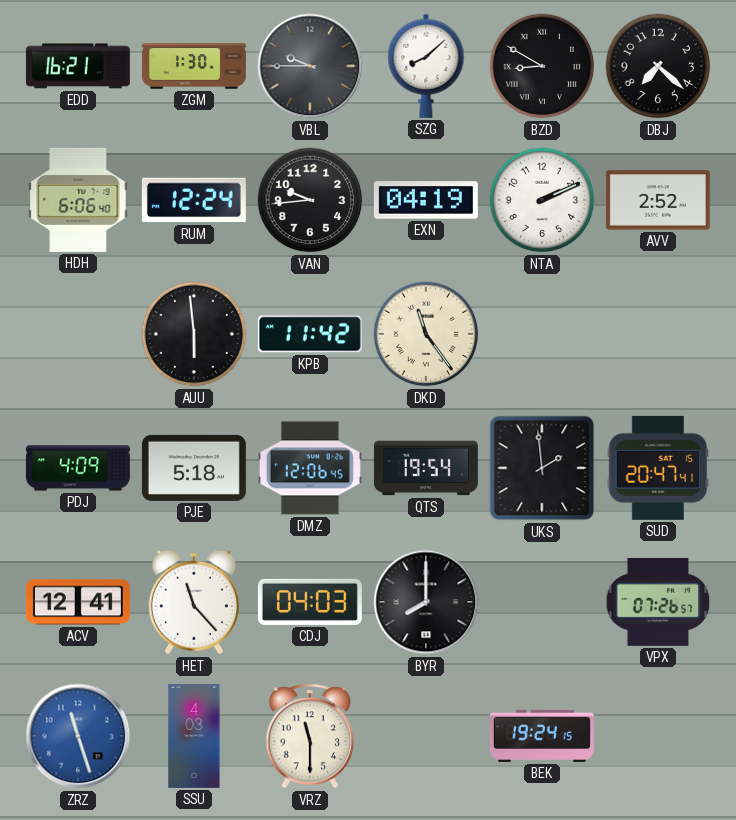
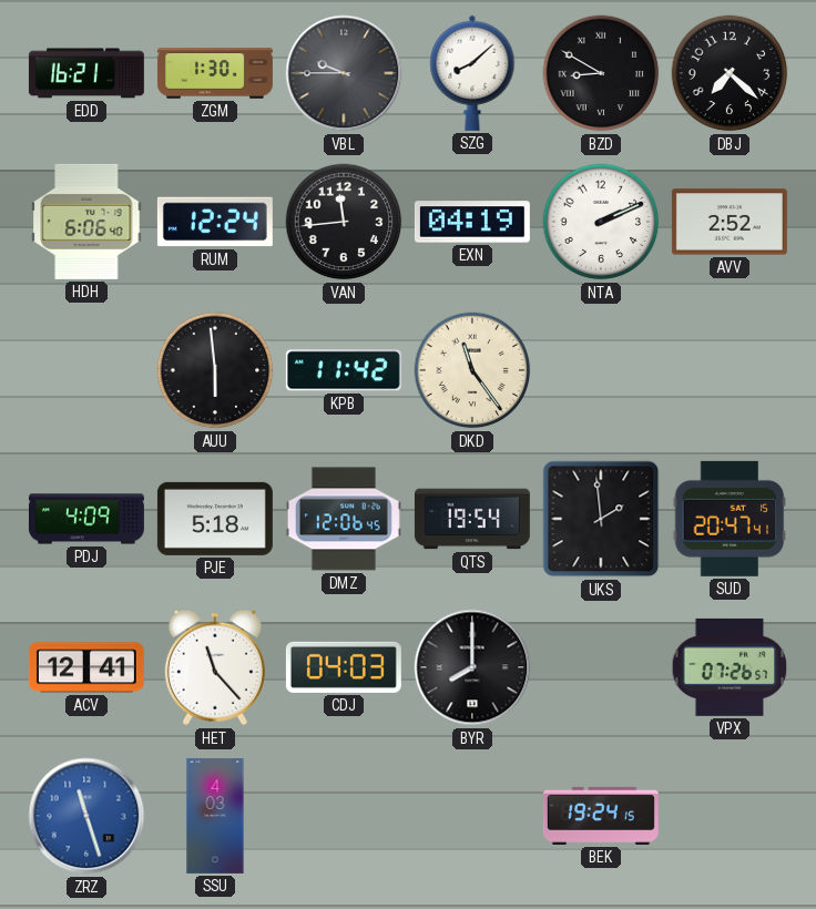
VAN: 9:44 -> 11:44
VRZ: 11:30 -> none
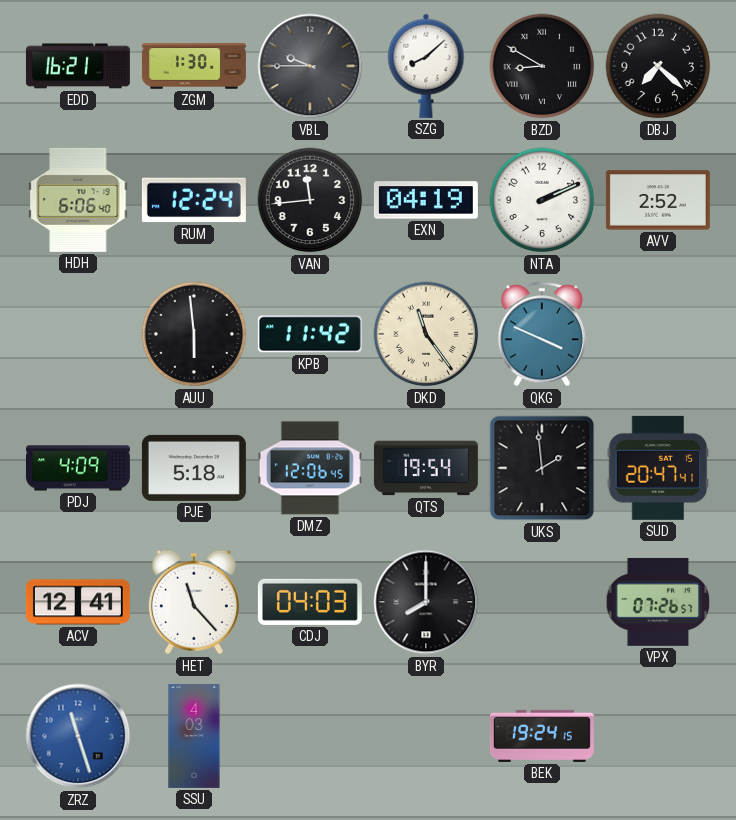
QKG: none -> 3:49
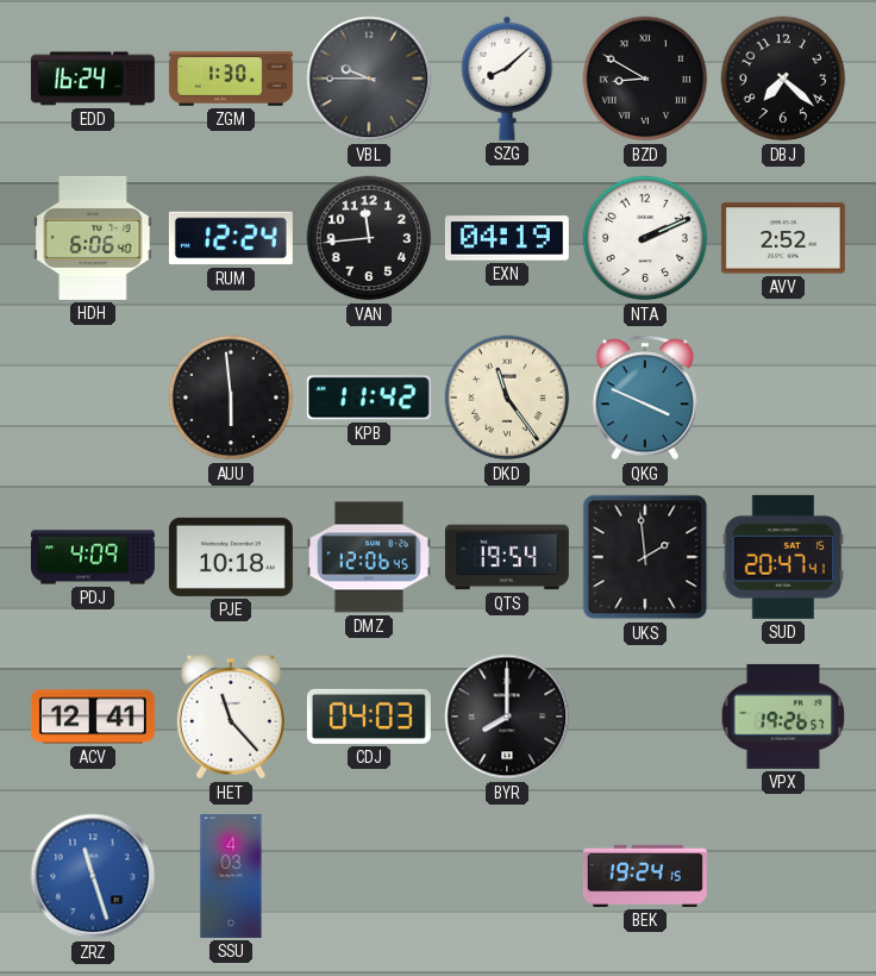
EDD: 16:21 -> 16:24
PJE: 5:18 -> 10:18
VPX: 07:26 -> 19:26
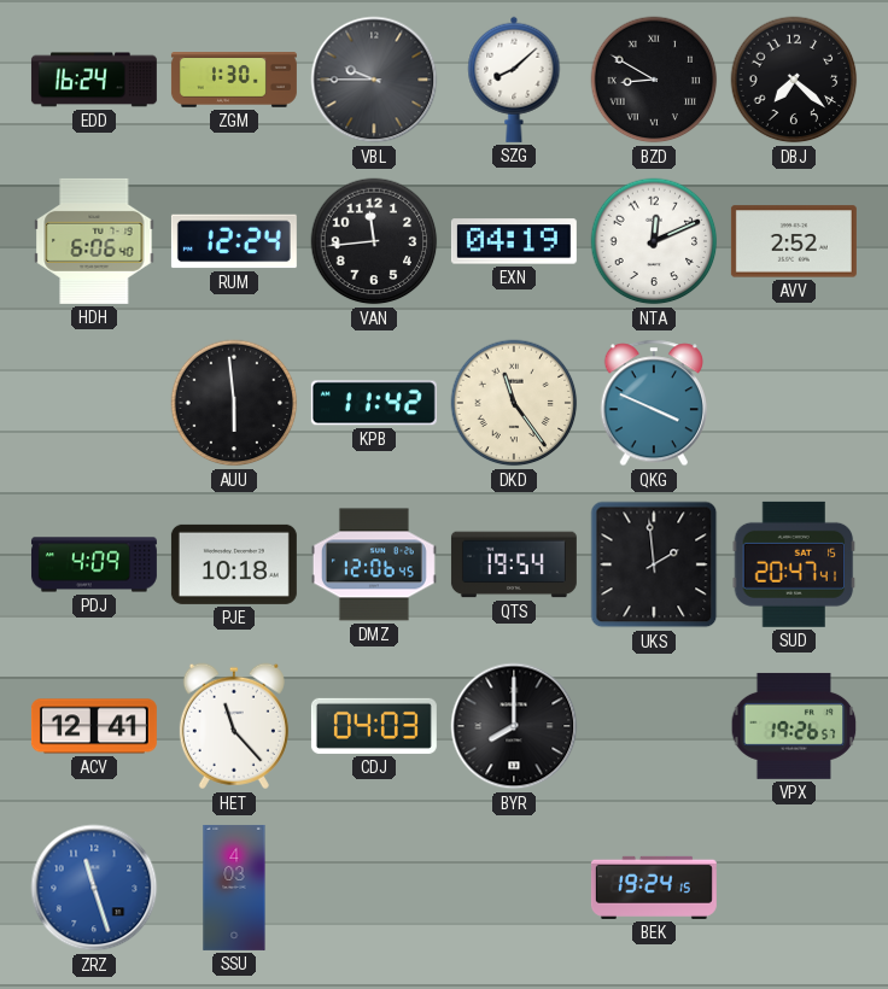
NTA: 2:11 -> 12:11
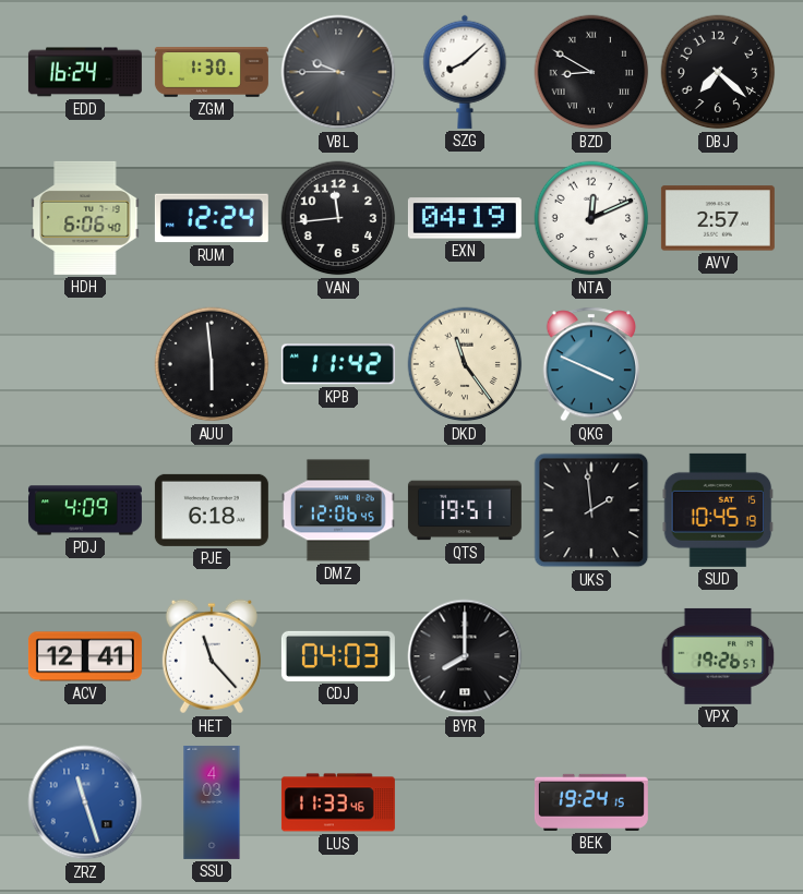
AVV: 2:52 -> 2:57
PJE: 10:18 -> 6:18
QTS: 19:54 -> 19:51
SUD: 20:47 -> 10:45
LUS: none -> 11:33
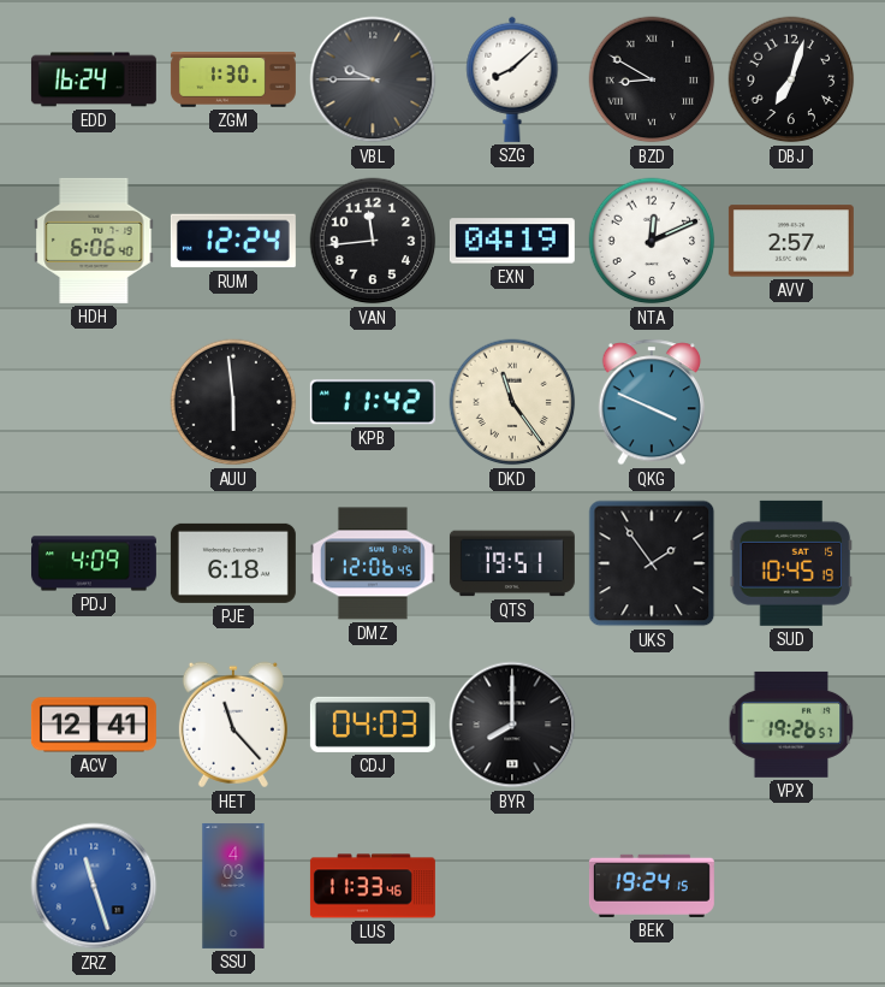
DBJ: 7:22 -> 7:03
UKS: 1:59 -> 1:54
